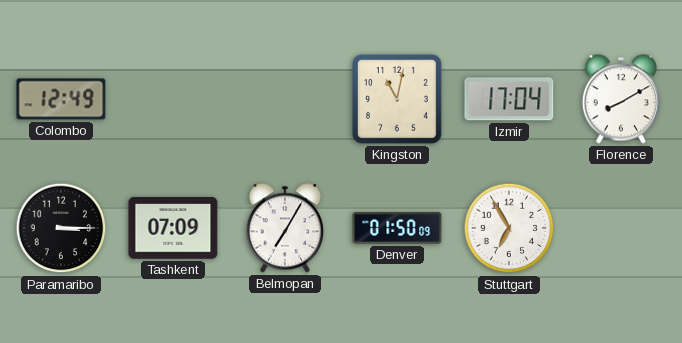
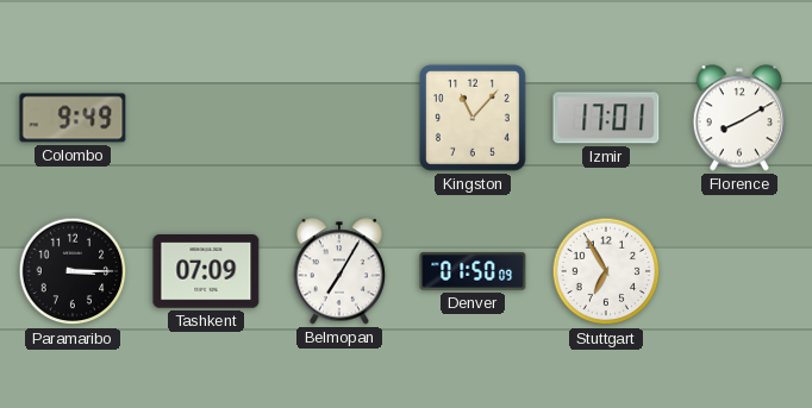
Colombo: 12:49 -> 9:49
Kingston: 11:02 -> 11:07
Izmir: 17:04 -> 17:01
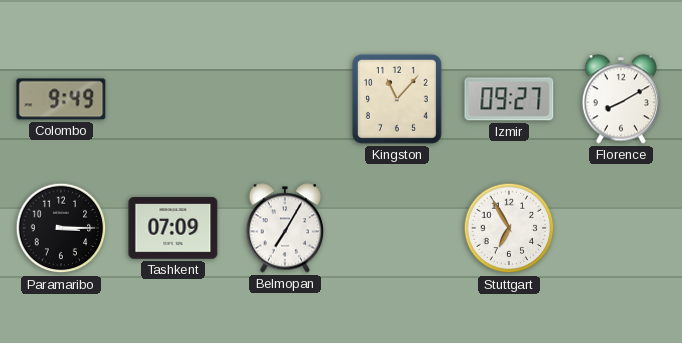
Izmir: 17:01 -> 09:27
Denver: 01:50 -> none
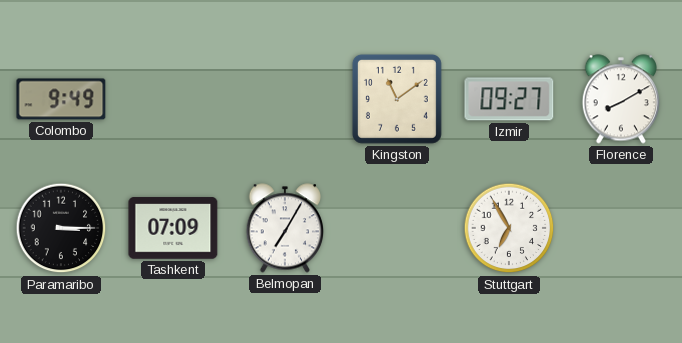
Kingston: 11:07 -> 11:09
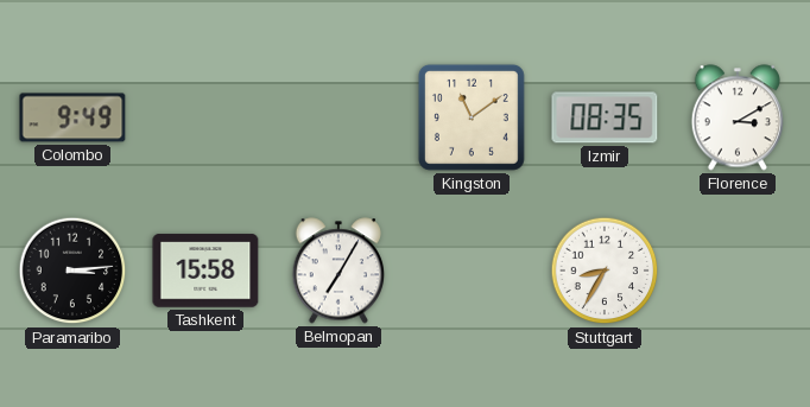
Izmir: 09:27 -> 08:35
Florence: 8:10 -> 3:10
Paramaribo: 3:15 -> 3:14
Tashkent: 07:09 -> 15:58
Stuttgart: 6:55 -> 8:35
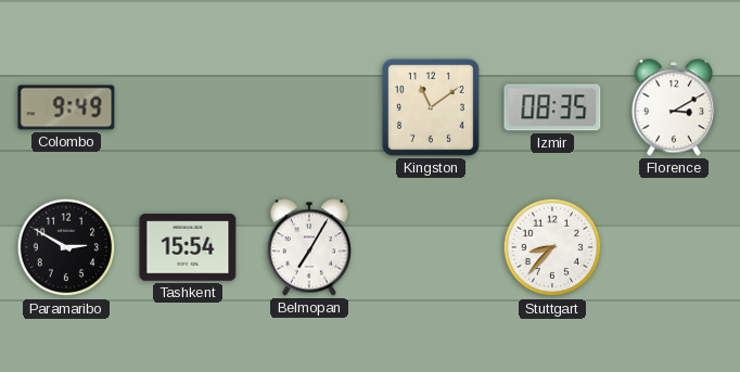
Paramaribo: 3:14 -> 2:50
Tashkent: 15:58 -> 15:54
Stuttgart: 8:35 -> 8:37
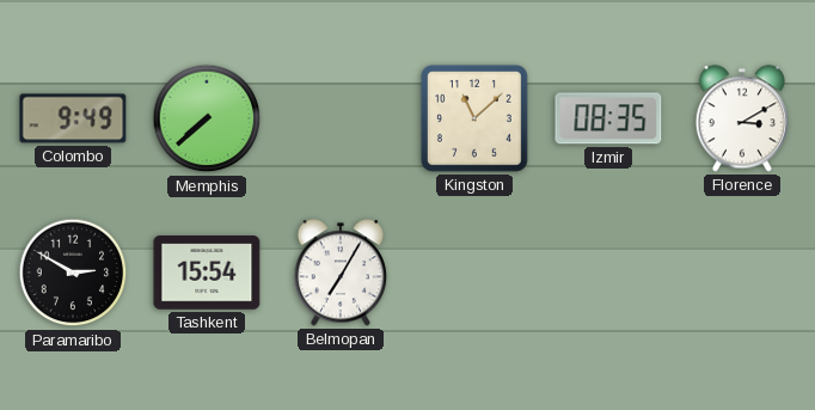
Memphis: none -> 7:38
Kingston: 11:09 -> 11:08
Stuttgart: 8:37 -> none
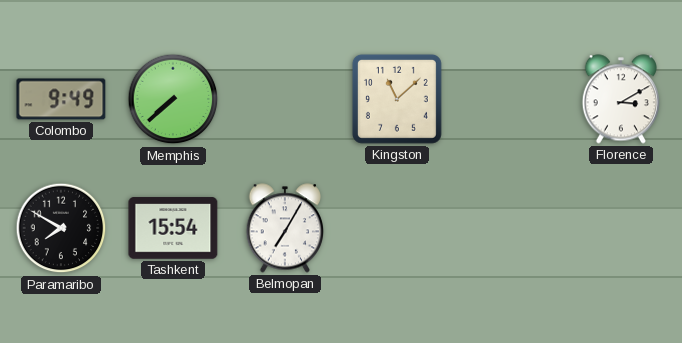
Izmir: 08:35 -> none
Paramaribo: 2:50 -> 7:50
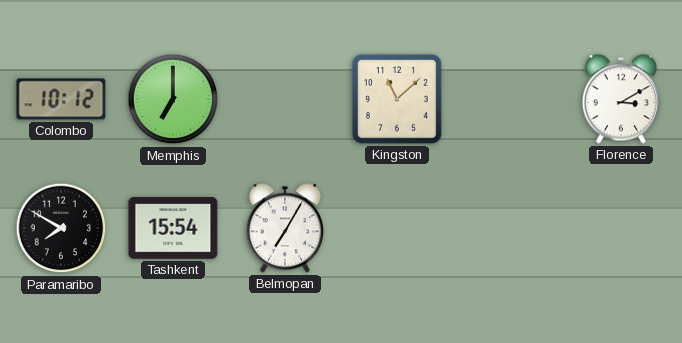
Colombo: 9:49 -> 10:12
Memphis: 7:38 -> 7:00
